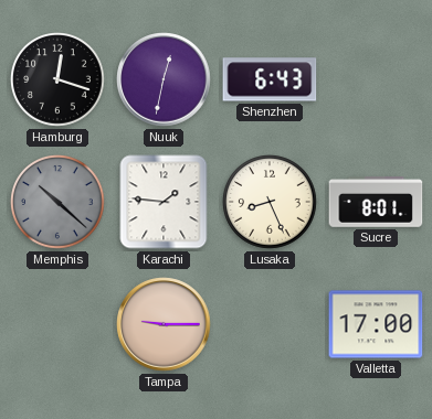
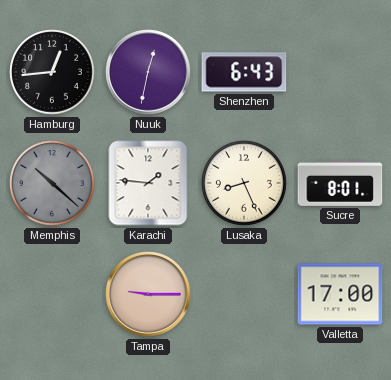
Hamburg: 12:18 -> 12:44
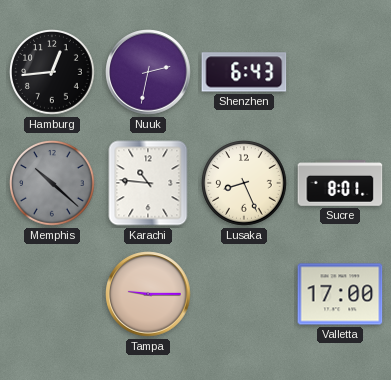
Nuuk: 12:32 -> 2:32
Karachi: 1:46 -> 10:46
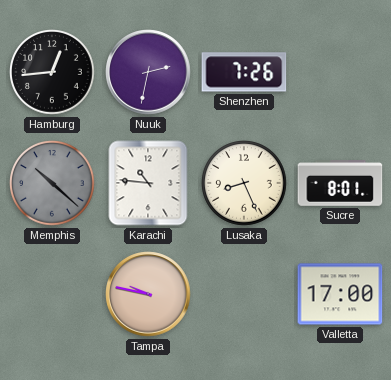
Shenzhen: 6:43 -> 7:26
Tampa: 9:15 -> 9:47
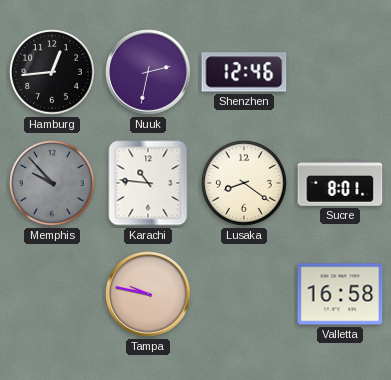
Shenzhen: 7:26 -> 12:46
Memphis: 10:22 -> 9:53
Lusaka: 8:26 -> 8:21
Valletta: 17:00 -> 16:58
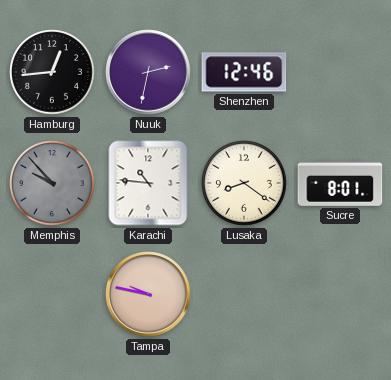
Valletta: 16:58 -> none
